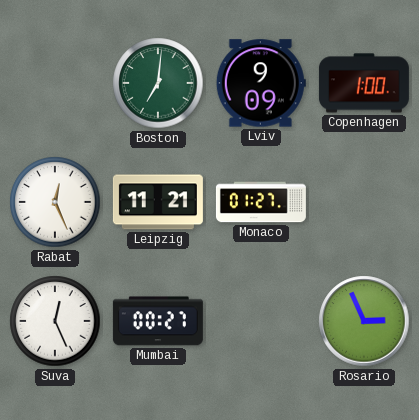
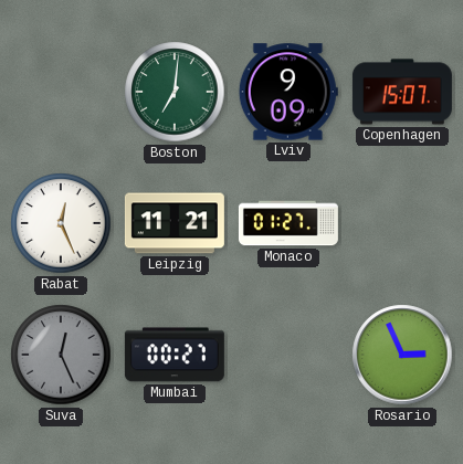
Copenhagen: 1:00 -> 15:07
Suva dial: white -> grey
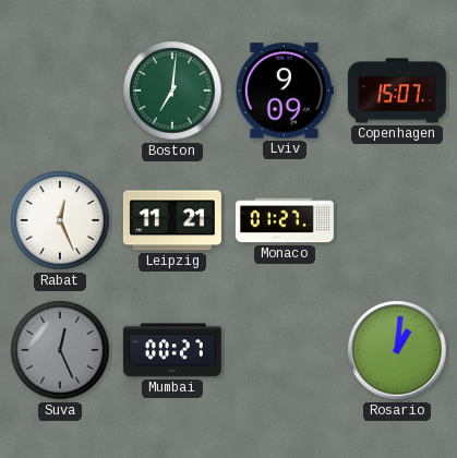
Rosario: 2:56 -> 1:01
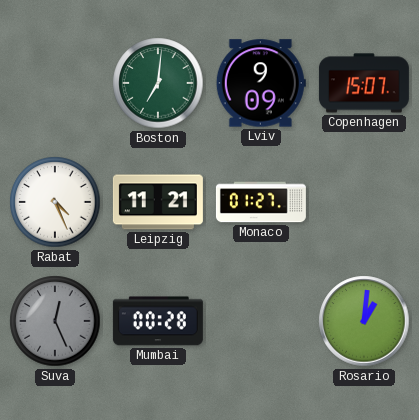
Rabat: 12:26 -> 4:26
Mumbai: 00:27 -> 00:28
